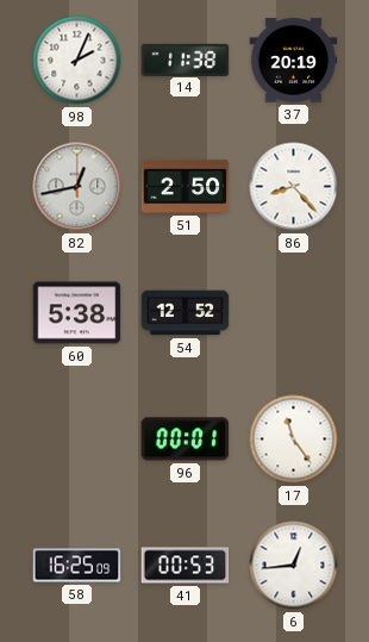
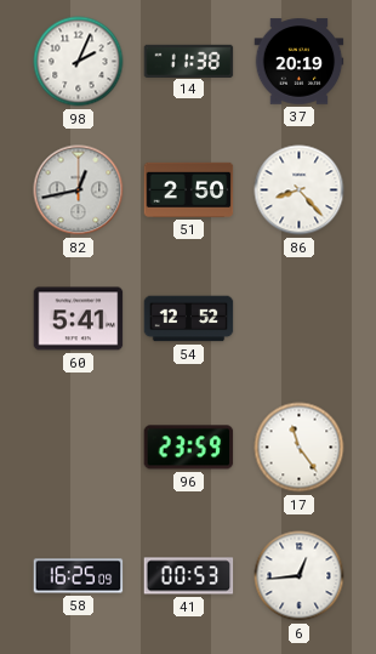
60: 5:38 -> 5:41
96: 00:01 -> 23:59
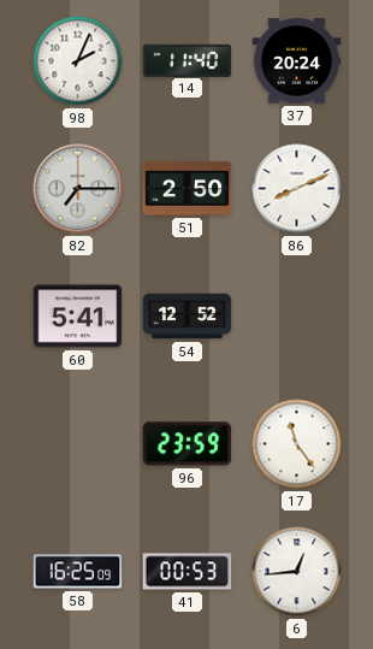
14: 11:38 -> 11:40
37: 20:19 -> 20:24
82: 12:43 -> 7:15
86: 8:23 -> 8:11
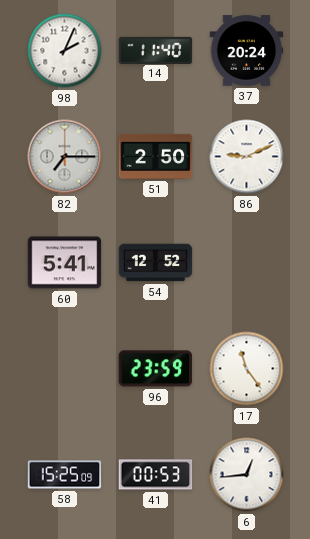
86: 8:11 -> 9:11
58: 16:25 -> 15:25
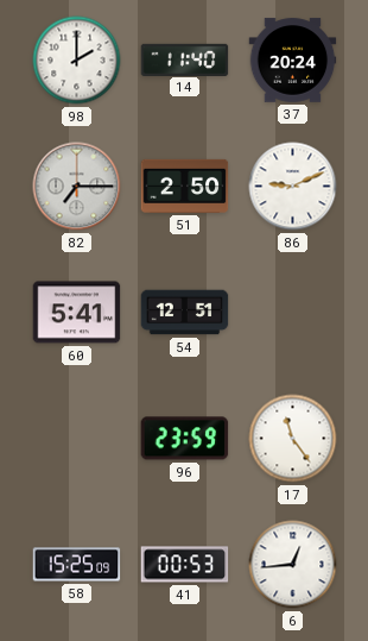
98: 2:04 -> 2:00
54: 12:52 -> 12:51
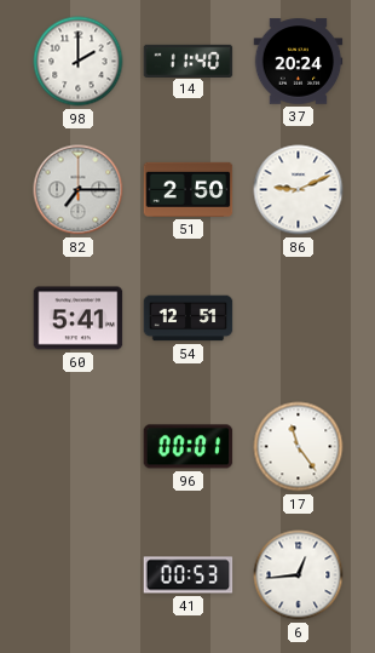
96: 23:59 -> 00:01
58: 15:25 -> none
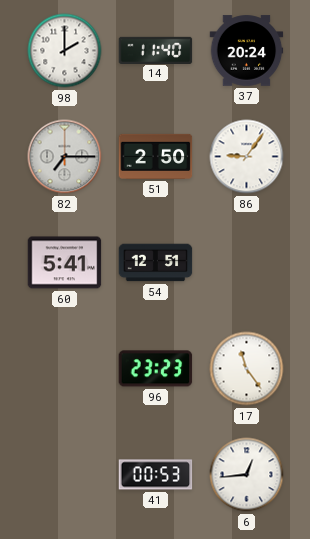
86: 9:11 -> 9:06
96: 00:01 -> 23:23
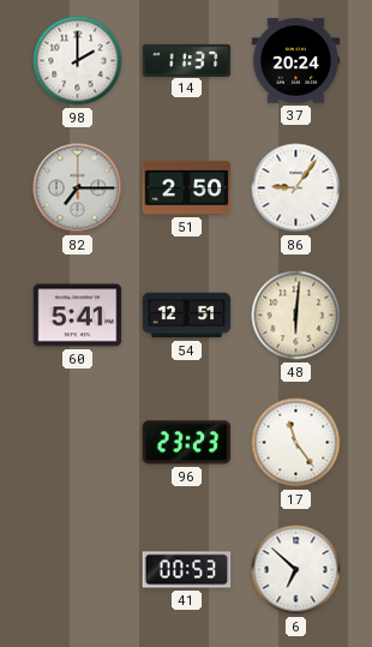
14: 11:40 -> 11:37
48: none -> 6:01
6: 12:44 -> 6:52
